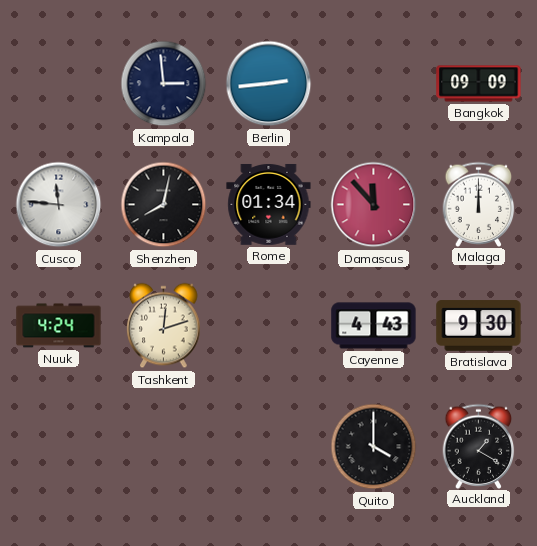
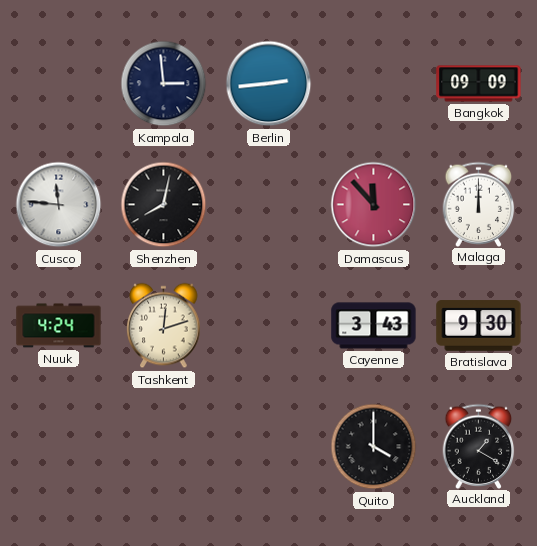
Rome: 01:34 -> none
Cayenne: 4:43 -> 3:43
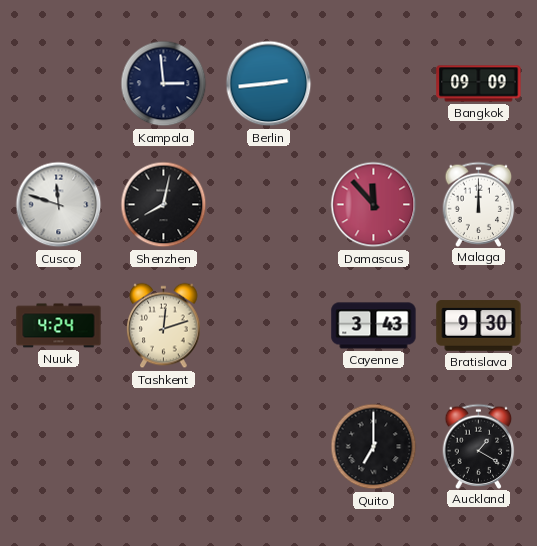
Cusco: 11:46 -> 11:48
Quito: 4:00 -> 7:00
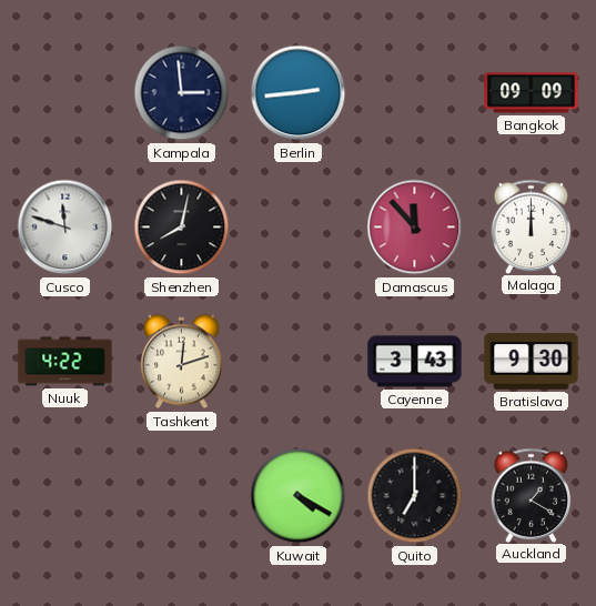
Nuuk: 4:24 -> 4:22
Kuwait: none -> 4:20
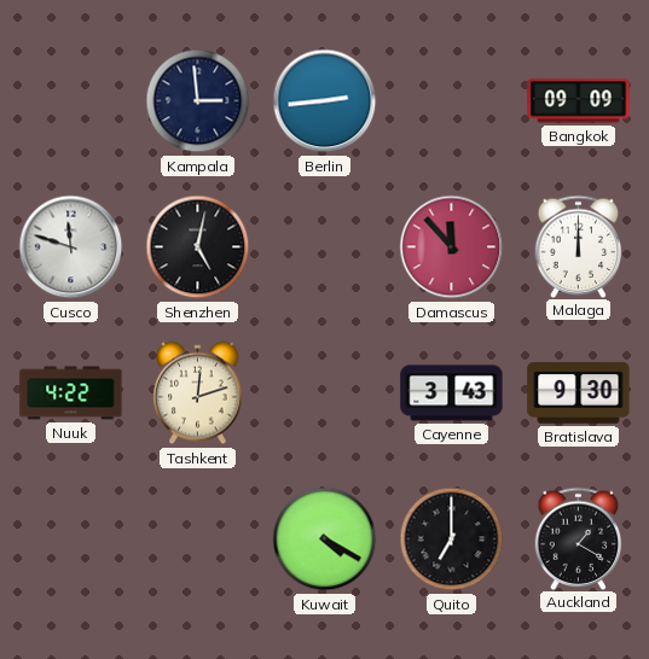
Shenzhen: 8:02 -> 5:02
